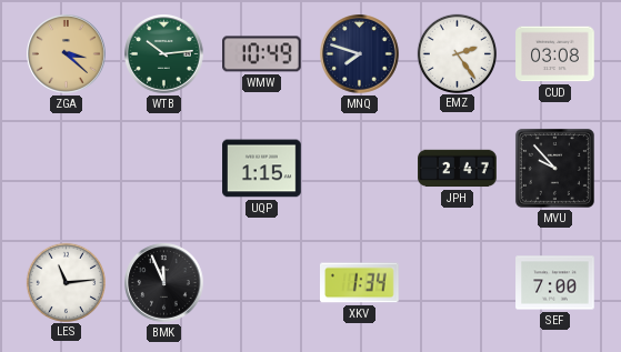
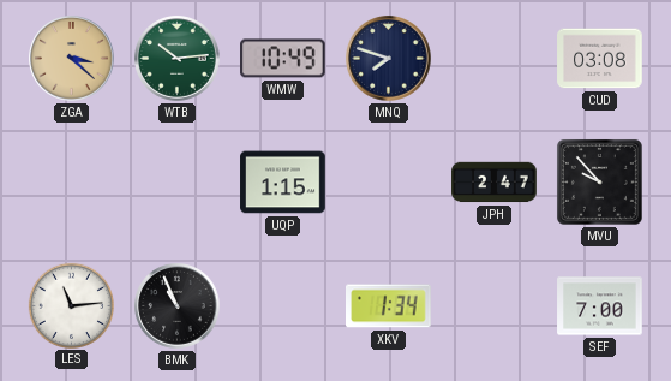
EMZ: 2:24 -> none
BMK: 11:56 -> 10:56
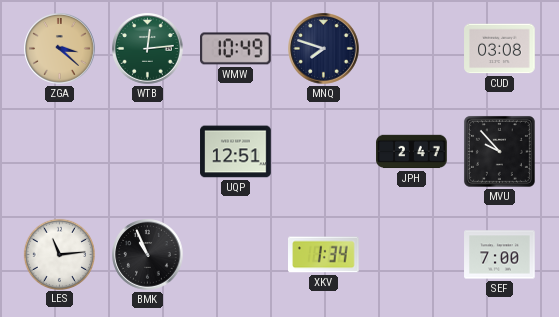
WTB: 10:14 -> 12:14
UQP: 1:15 -> 12:51
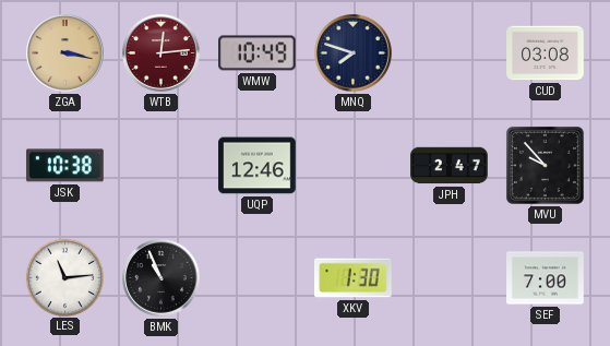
ZGA: 3:22 -> 3:17
WTB dial: green -> burgundy
JSK: none -> 10:38
UQP: 12:51 -> 12:46
XKV: 1:34 -> 1:30
